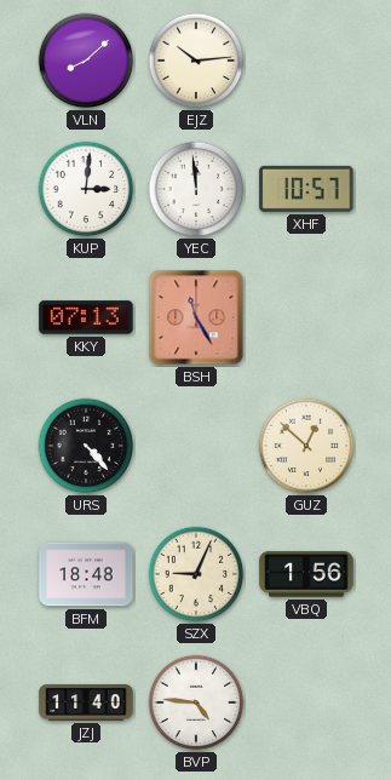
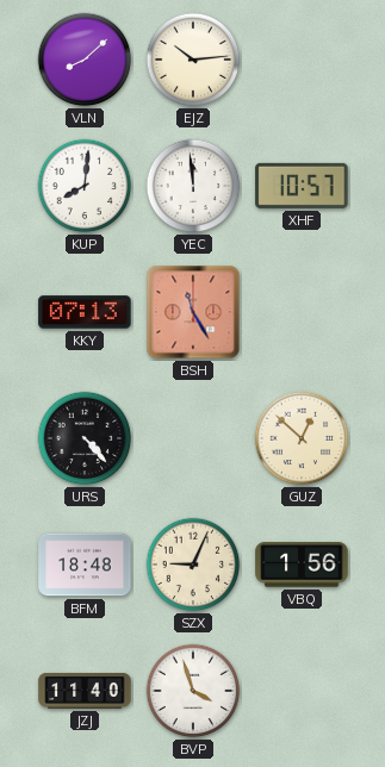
KUP: 3:01 -> 8:01
BVP: 4:46 -> 3:57
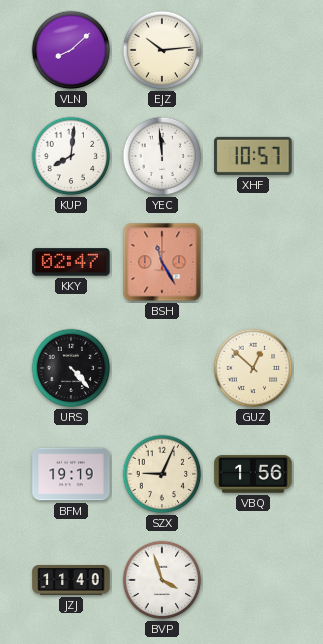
KKY: 07:13 -> 02:47
BFM: 18:48 -> 19:19
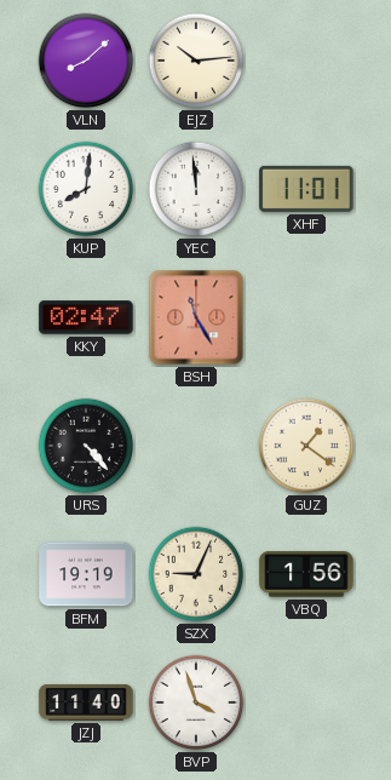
XHF: 10:57 -> 11:01
GUZ: 12:52 -> 1:21
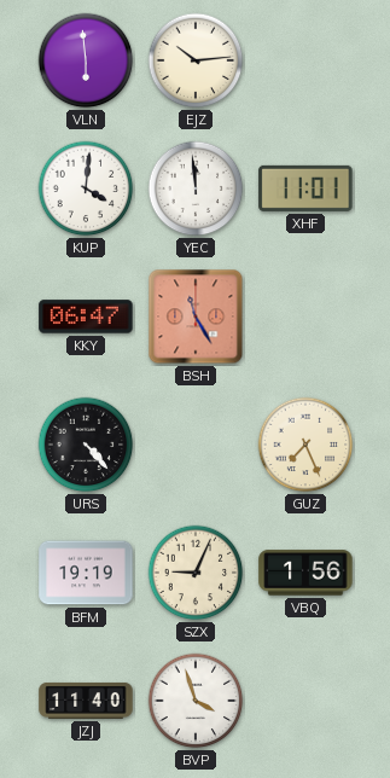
VLN: 8:08 -> 5:59
KUP: 8:01 -> 4:01
KKY: 02:47 -> 06:47
GUZ: 1:21 -> 7:26
